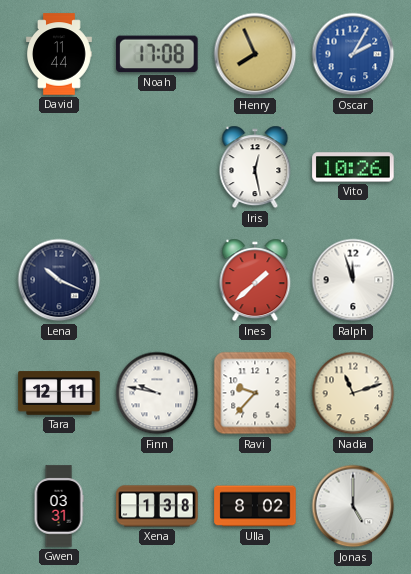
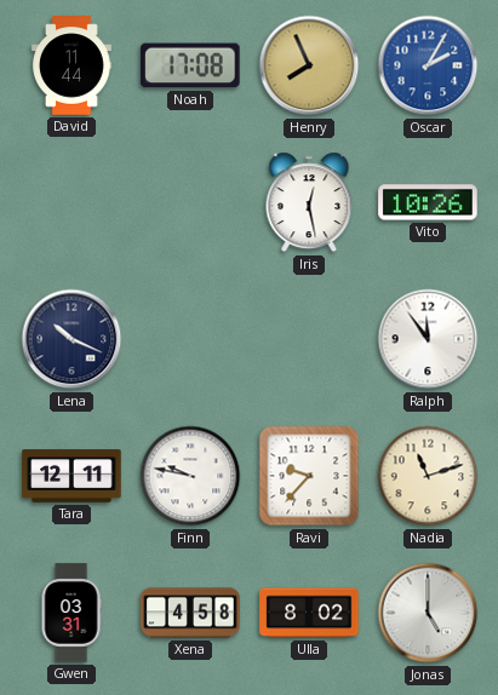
Ines: 1:38 -> none
Ralph: 11:57 -> 11:54
Xena: 1:38 -> 4:58
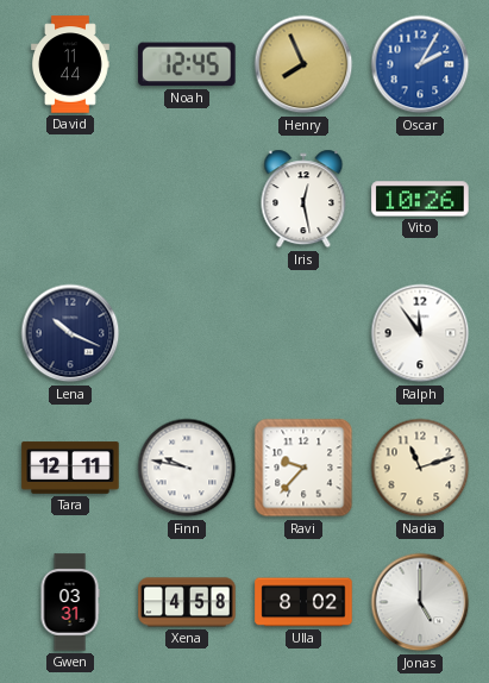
Noah: 17:08 -> 12:45
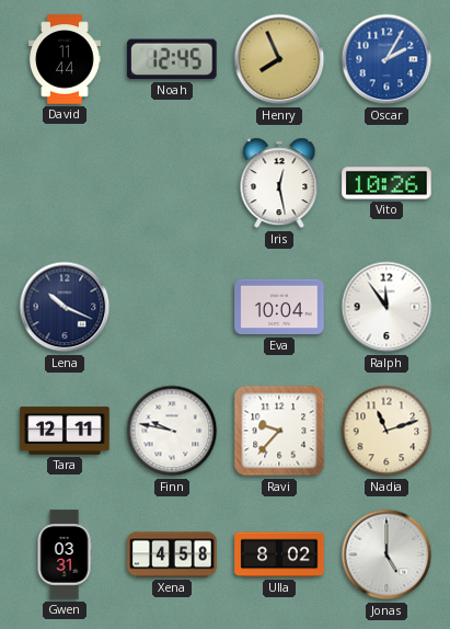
Eva: none -> 10:04
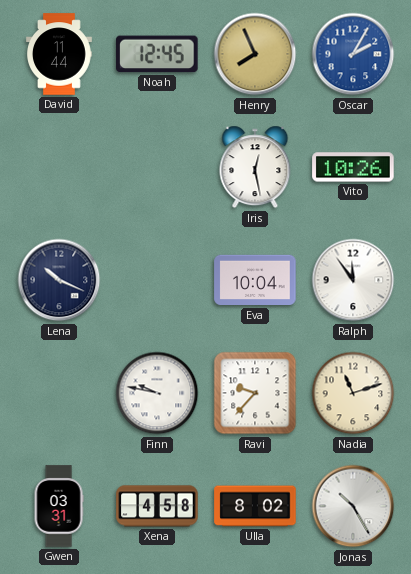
Tara: 12:11 -> none
Jonas: 5:00 -> 10:25
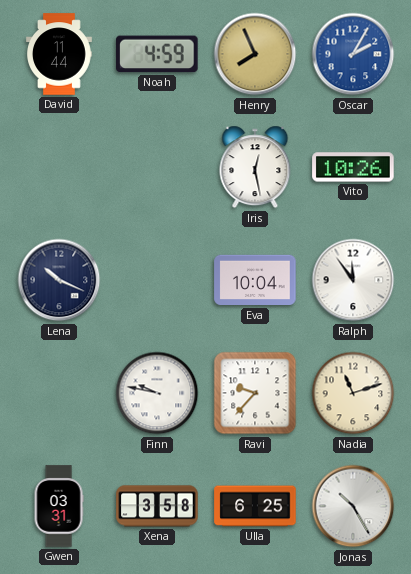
Noah: 12:45 -> 4:59
Xena: 4:58 -> 3:58
Ulla: 8:02 -> 6:25
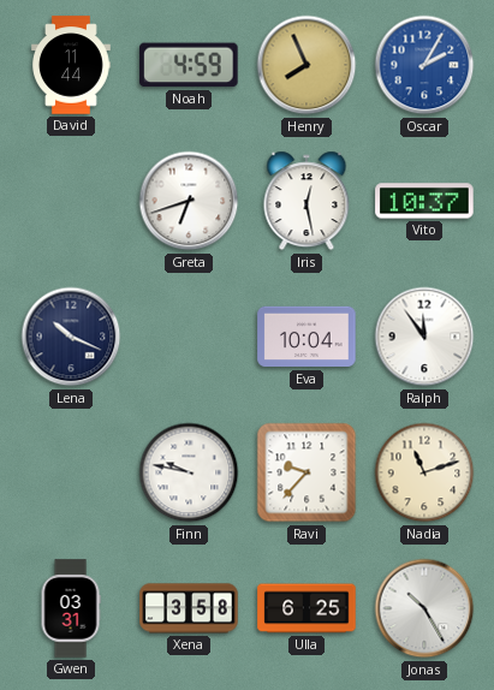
Greta: none -> 6:42
Vito: 10:26 -> 10:37
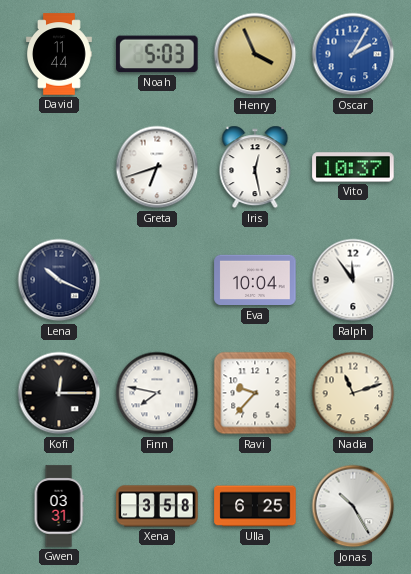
Noah: 4:59 -> 5:03
Henry: 7:56 -> 3:56
Kofi: none -> 12:15
Finn: 9:47 -> 7:47
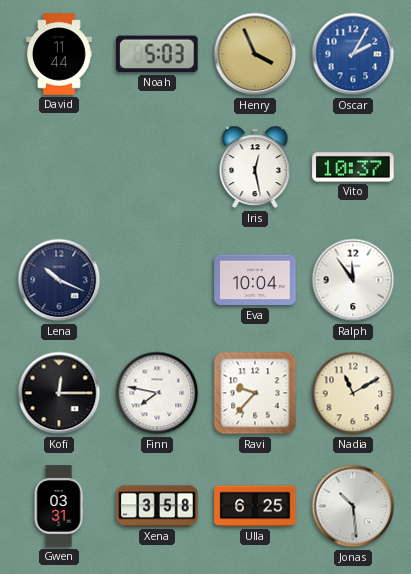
Greta: 6:42 -> none
Nadia: 11:12 -> 11:10
Jonas: 10:25 -> 10:29
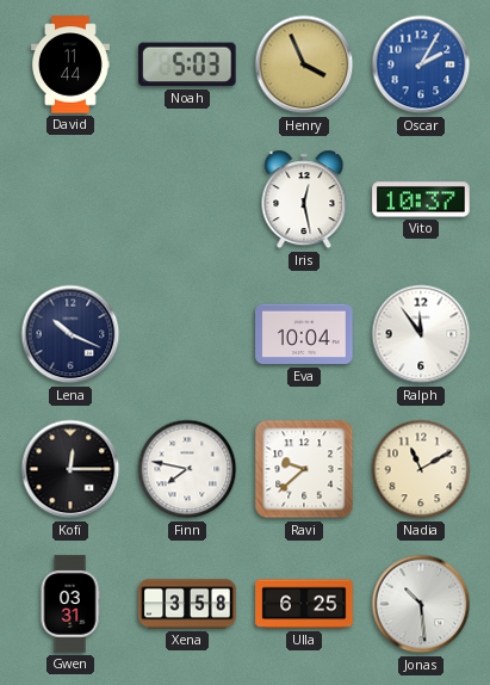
Ravi: 9:37 -> 9:38
